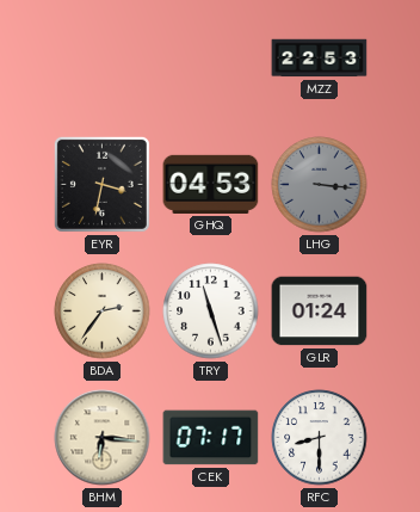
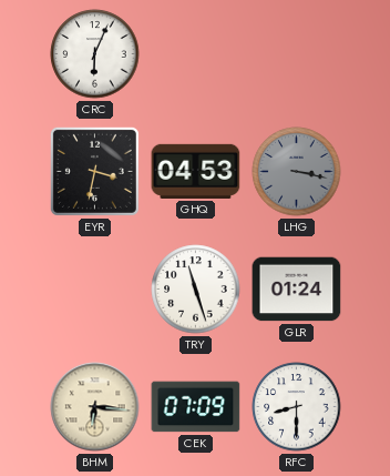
CRC: none -> 6:04
MZZ: 22:53 -> none
LHG: 3:16 -> 3:17
BDA: 2:36 -> none
CEK: 07:17 -> 07:09
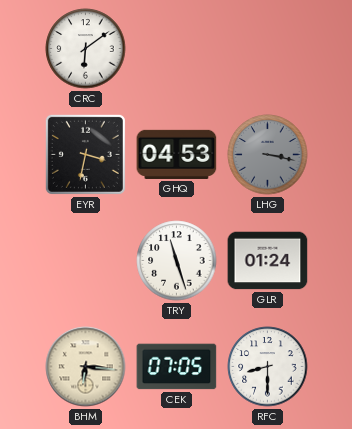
CRC: 6:04 -> 6:09
CEK: 07:09 -> 07:05
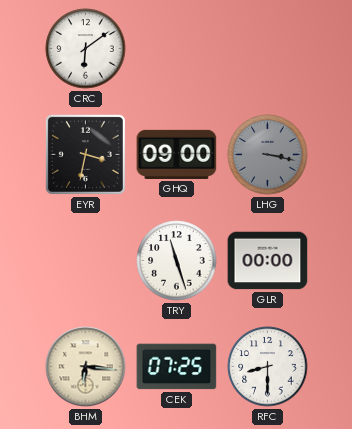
GHQ: 04:53 -> 09:00
GLR: 01:24 -> 00:00
CEK: 07:05 -> 07:25
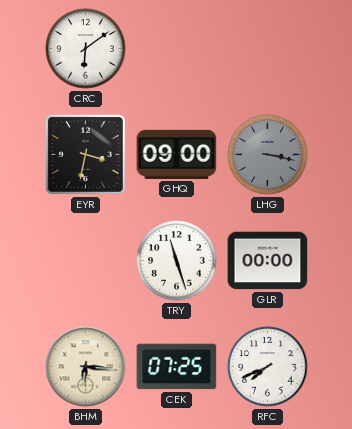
RFC: 8:30 -> 7:41
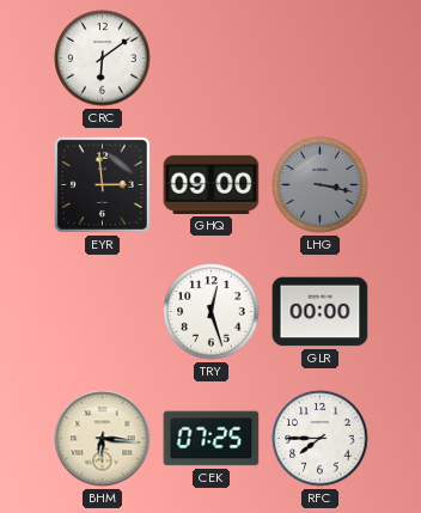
EYR: 3:32 -> 2:59
TRY: 11:27 -> 12:27
RFC: 7:41 -> 7:45
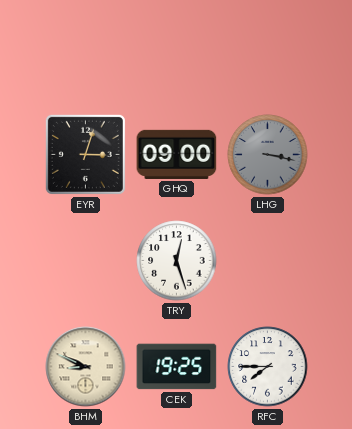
CRC: 6:09 -> none
EYR: 2:59 -> 3:03
GLR: 00:00 -> none
BHM: 6:16 -> 8:49
CEK: 07:25 -> 19:25
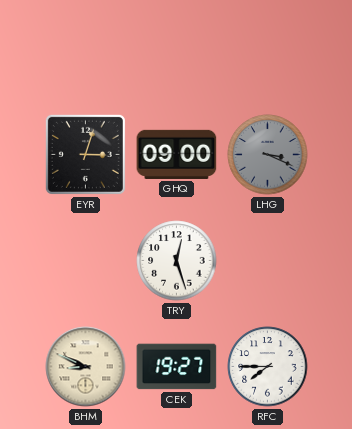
LHG: 3:17 -> 3:19
CEK: 19:25 -> 19:27
